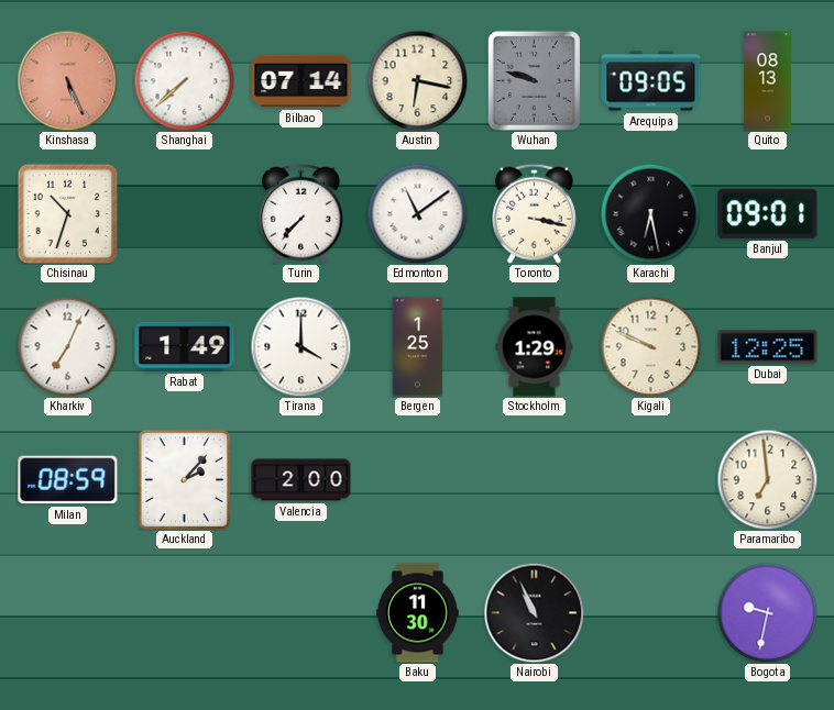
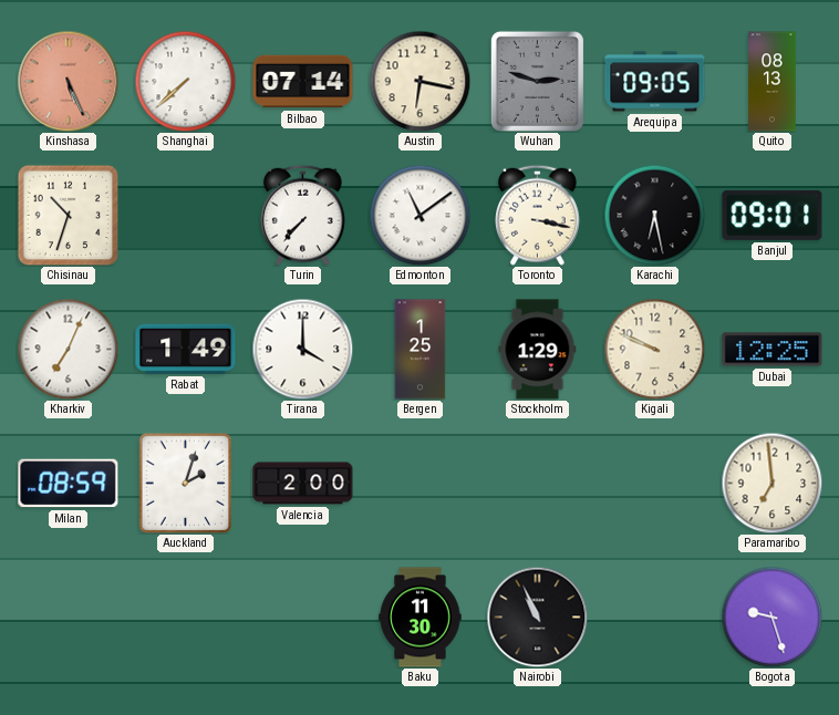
Wuhan: 9:48 -> 2:48
Auckland: 2:07 -> 2:03
Bogota: 9:32 -> 9:27
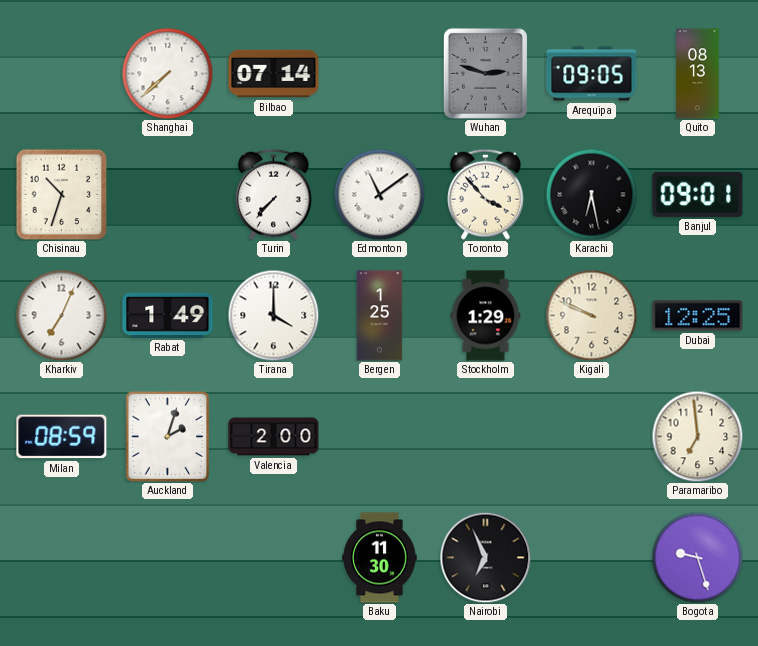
Kinshasa: 5:26 -> none
Austin: 6:17 -> none
Toronto: 3:17 -> 3:53
Nairobi: 10:56 -> 6:56
